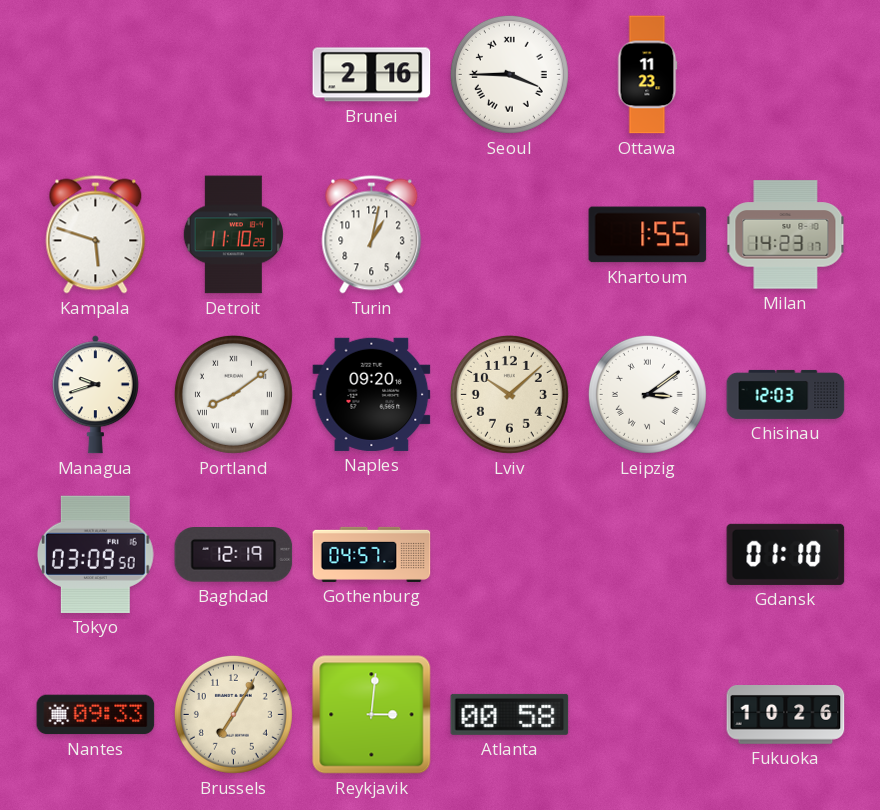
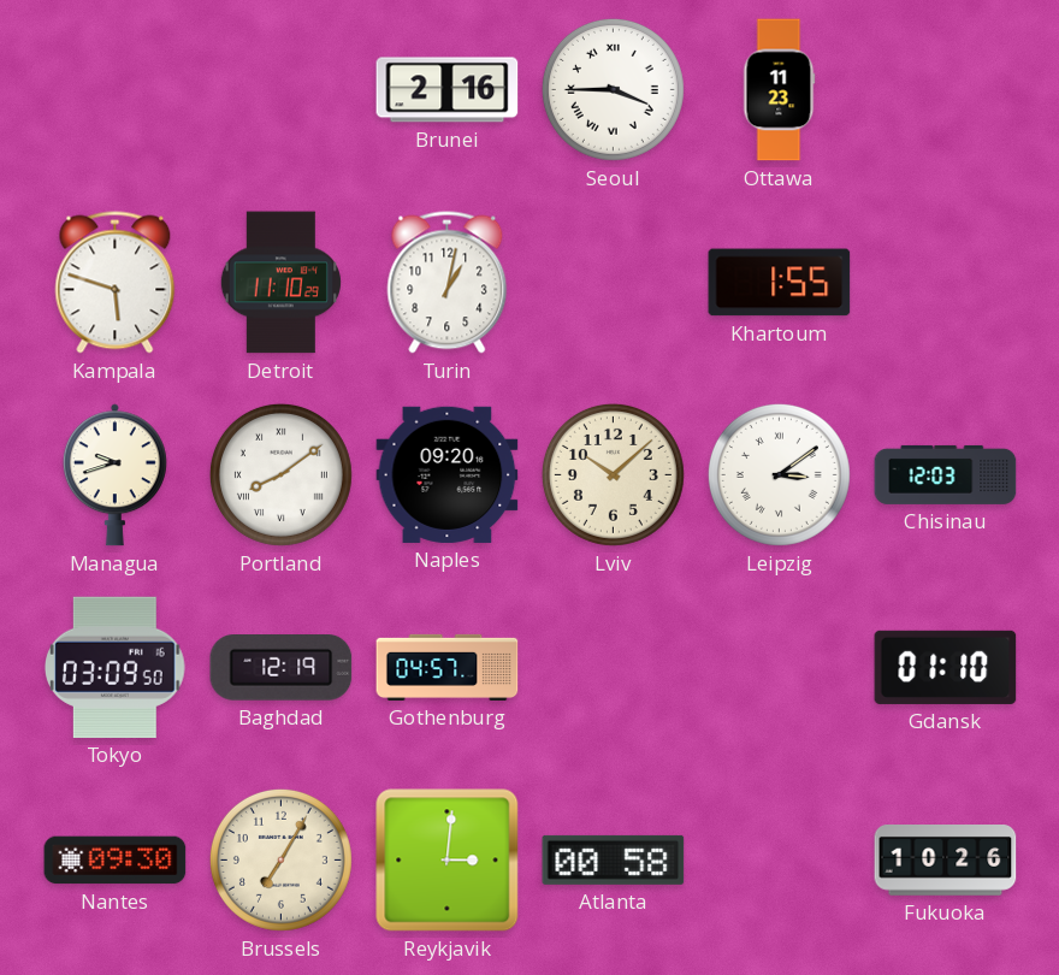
Milan: 14:23 -> none
Nantes: 09:33 -> 09:30
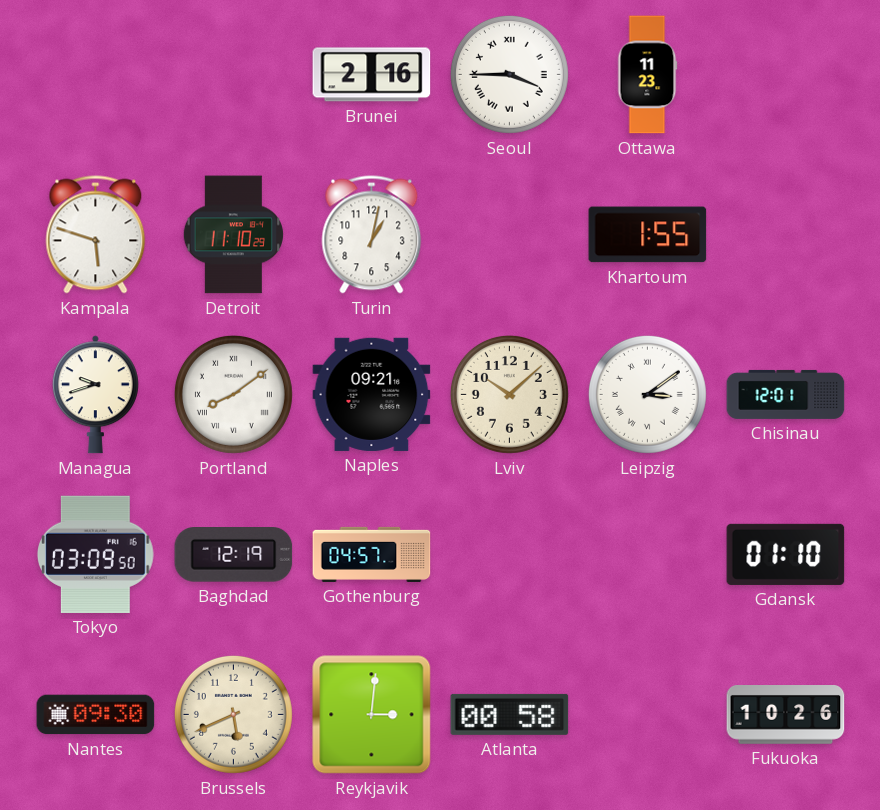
Naples: 09:20 -> 09:21
Chisinau: 12:03 -> 12:01
Brussels: 7:05 -> 5:41
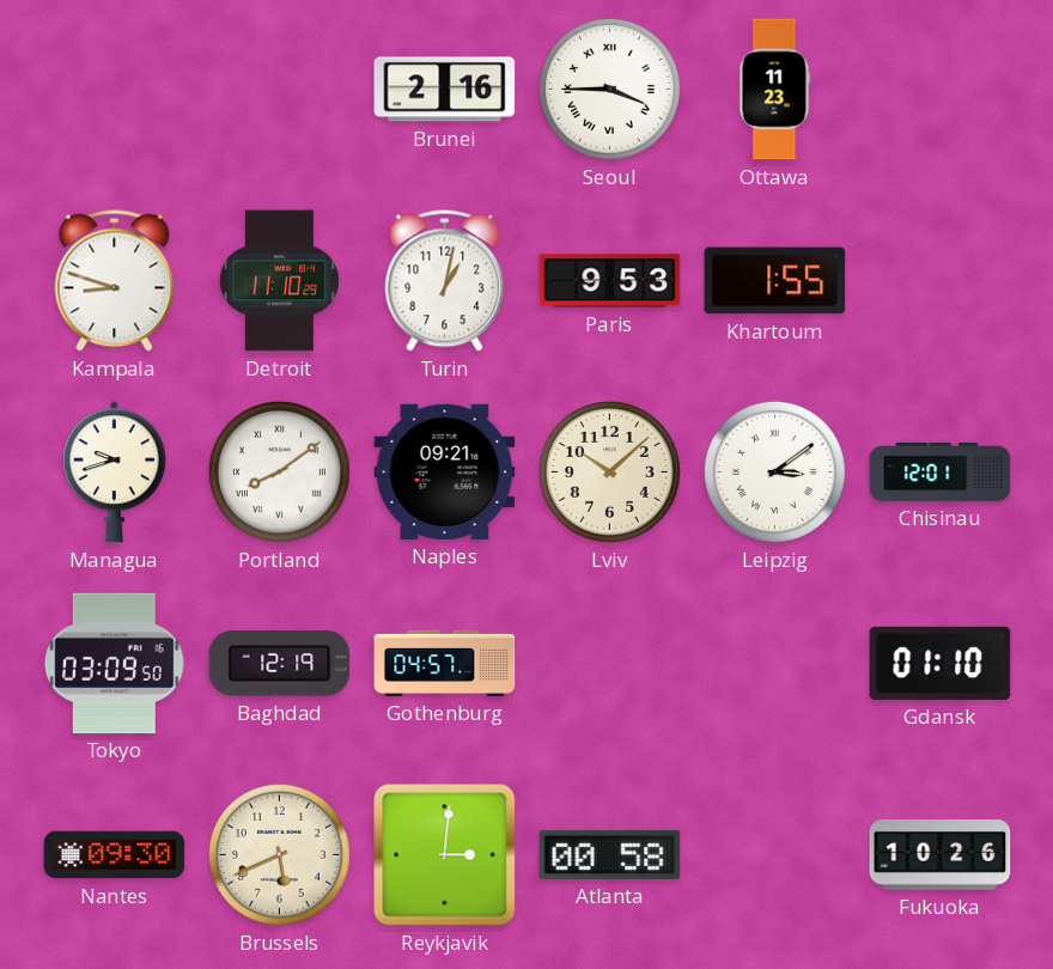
Kampala: 5:48 -> 8:48
Paris: none -> 9:53
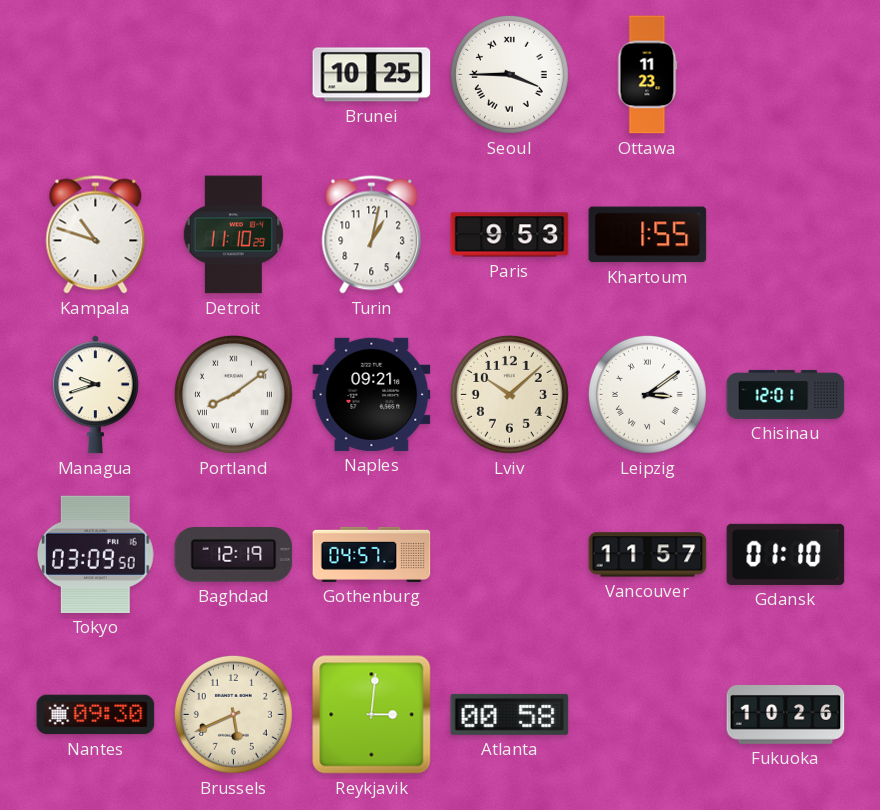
Brunei: 2:16 -> 10:25
Kampala: 8:48 -> 10:48
Vancouver: none -> 11:57
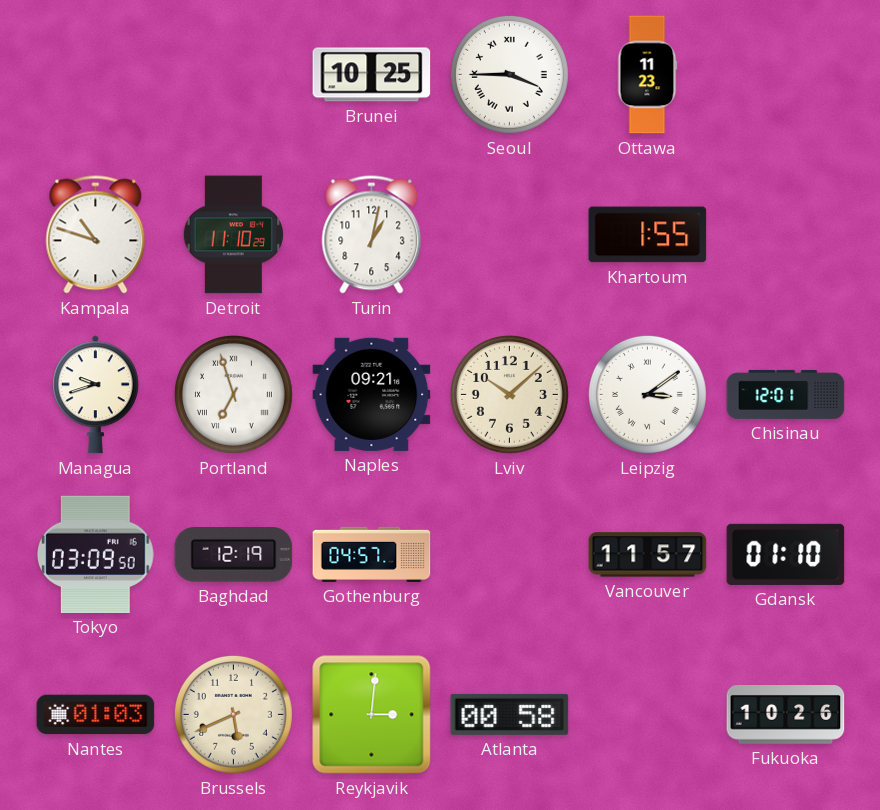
Paris: 9:53 -> none
Portland: 8:09 -> 6:57
Nantes: 09:30 -> 01:03
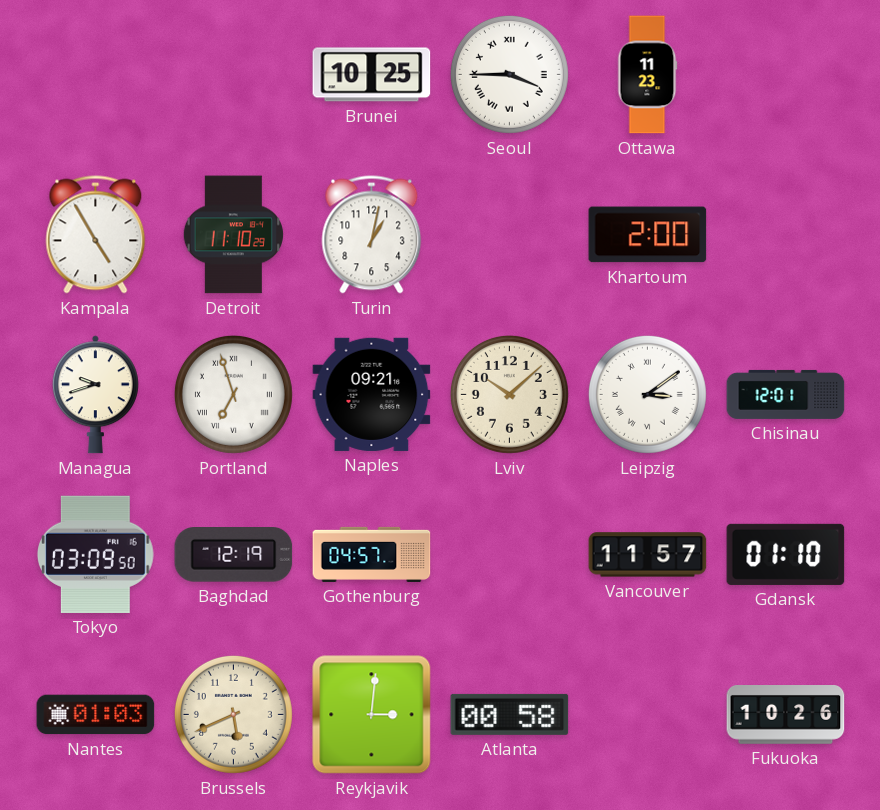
Kampala: 10:48 -> 4:55
Khartoum: 1:55 -> 2:00
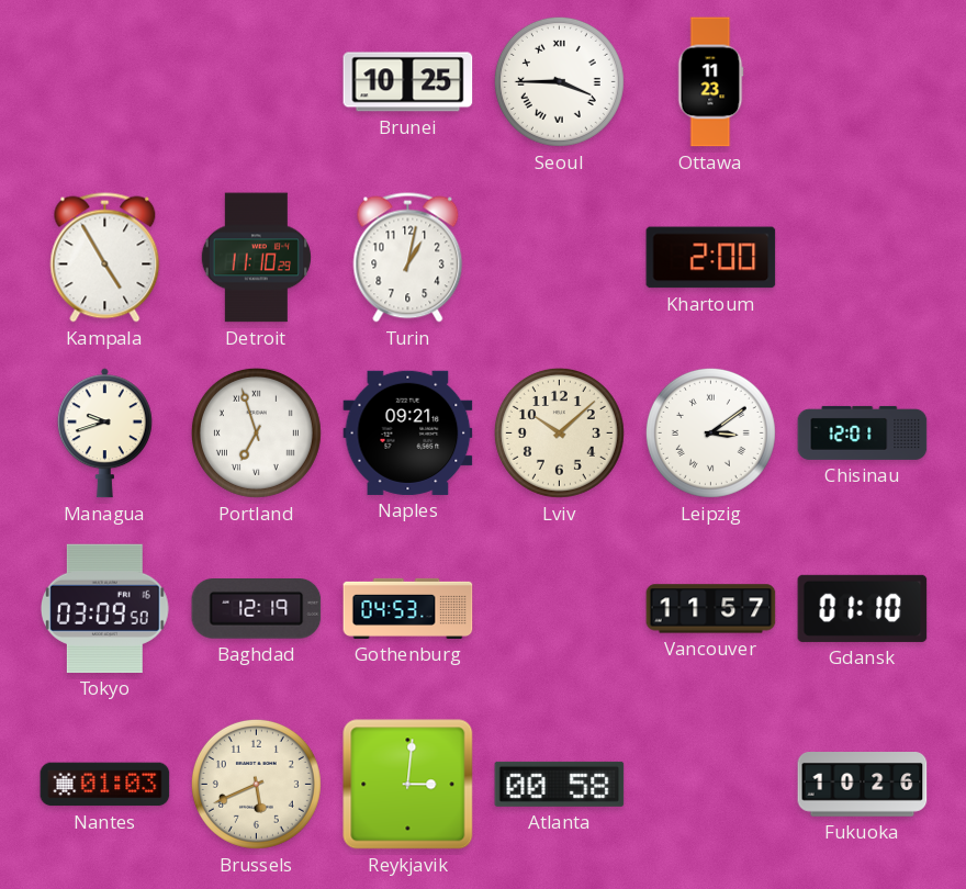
Gothenburg: 04:57 -> 04:53
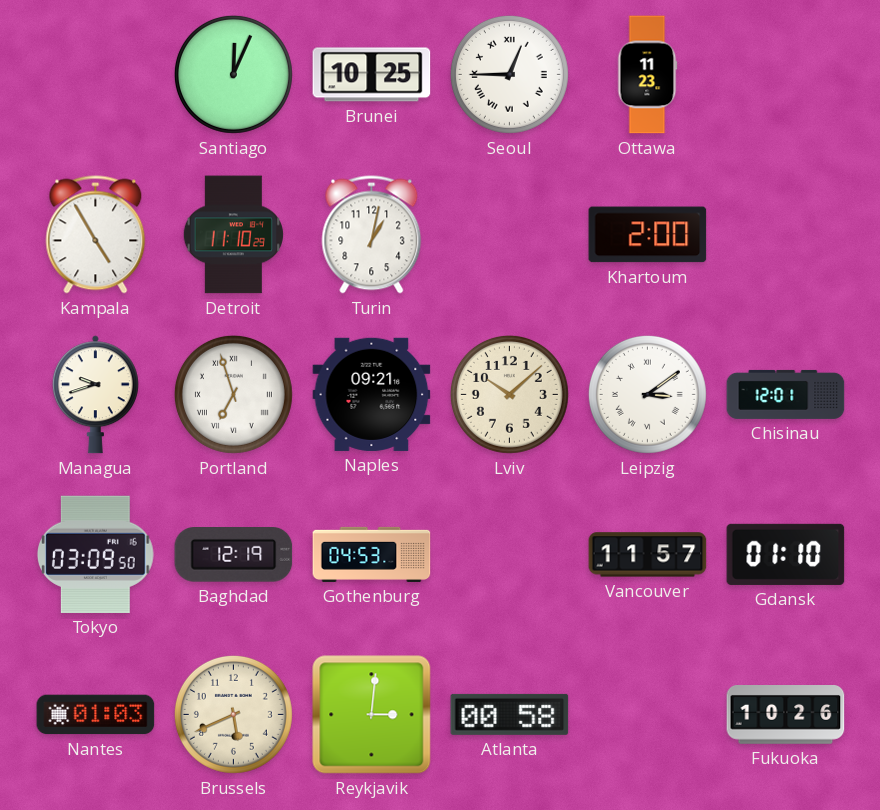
Santiago: none -> 12:04
Seoul: 3:45 -> 12:45
